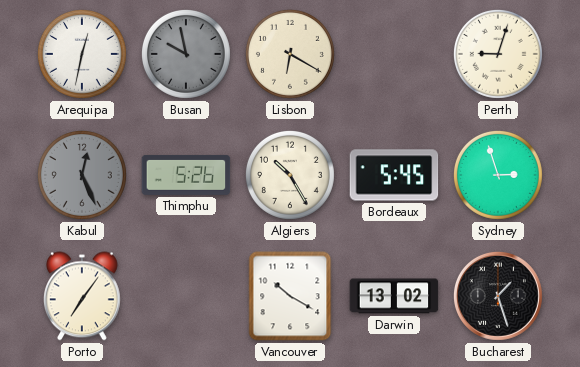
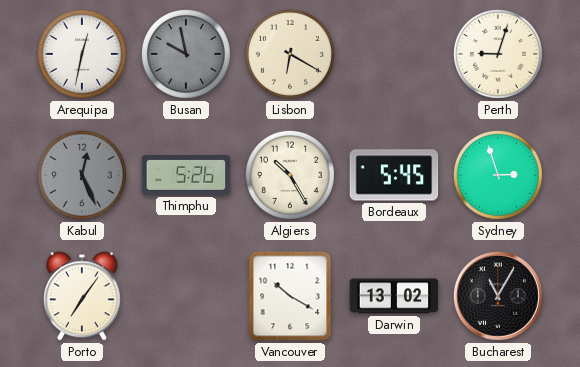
Bucharest: 1:27 -> 11:05
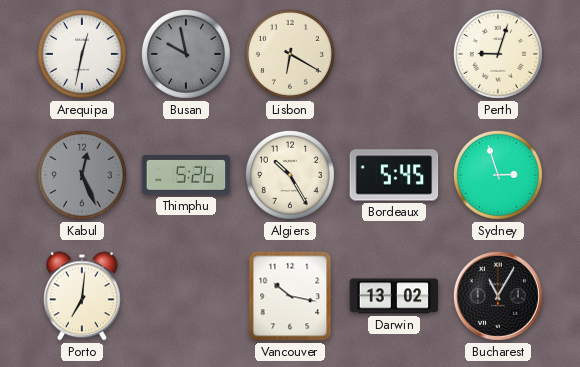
Porto: 7:06 -> 7:01
Vancouver: 10:20 -> 10:17
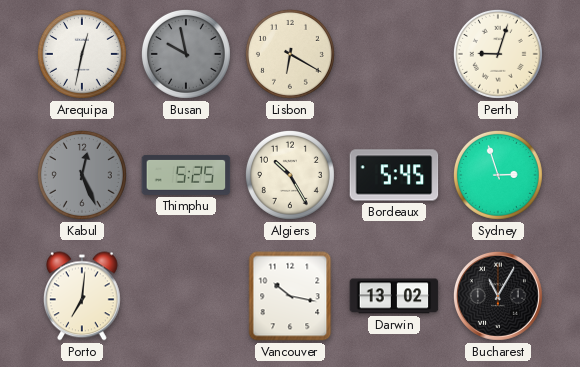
Thimphu: 5:26 -> 5:25
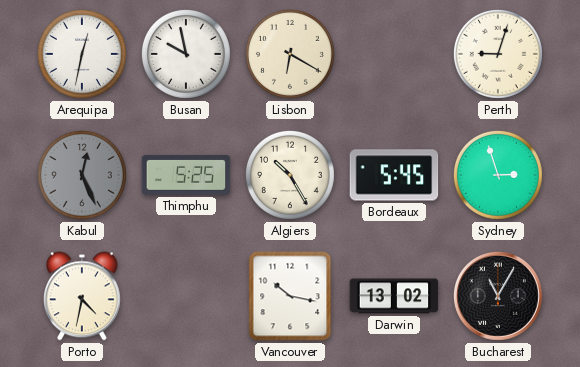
Busan dial: grey -> white
Porto: 7:01 -> 4:32
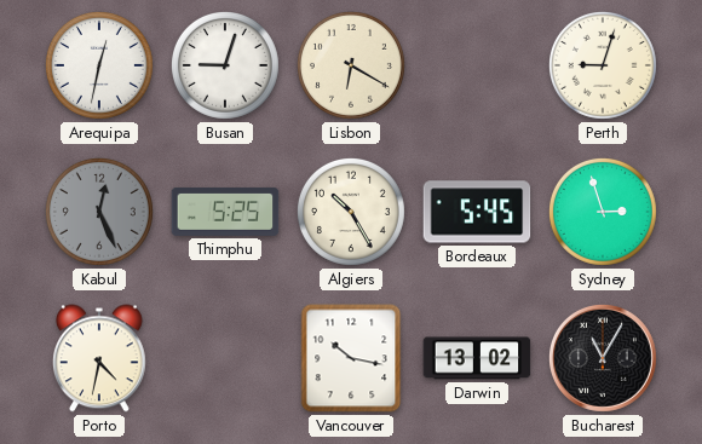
Busan: 9:58 -> 9:03
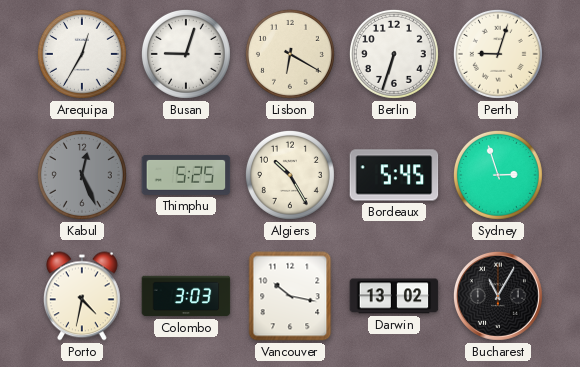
Arequipa: 12:32 -> 12:35
Berlin: none -> 6:33
Colombo: none -> 3:03
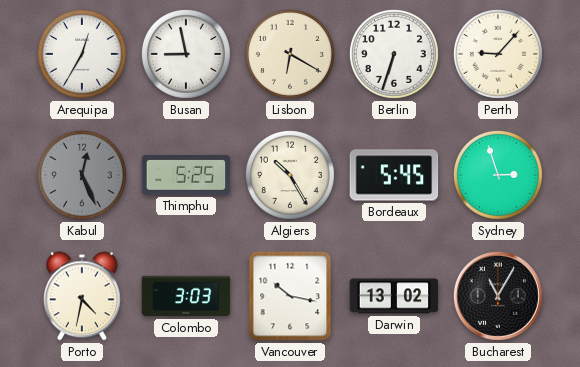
Busan: 9:03 -> 8:58
Perth: 9:03 -> 9:07
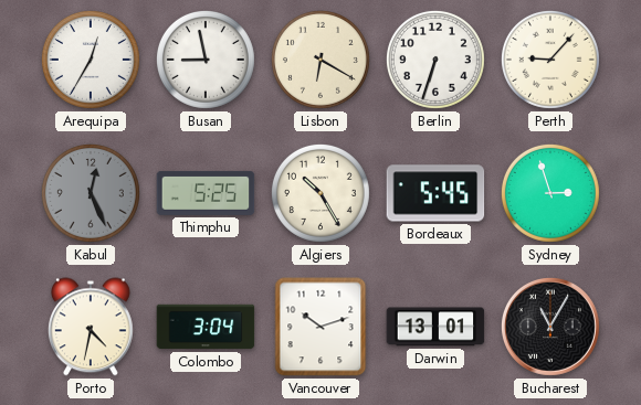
Colombo: 3:03 -> 3:04
Vancouver: 10:17 -> 10:12
Darwin: 13:02 -> 13:01
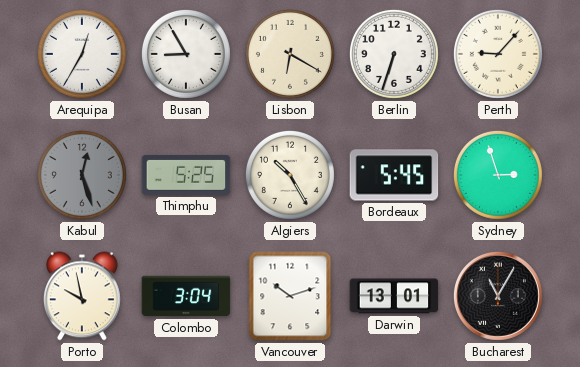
Busan: 8:58 -> 8:55
Kabul: 12:26 -> 12:27
Porto: 4:32 -> 9:58
